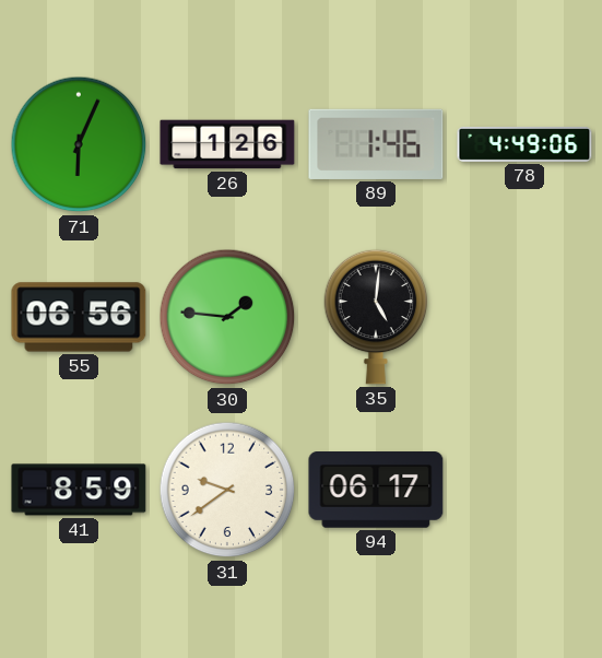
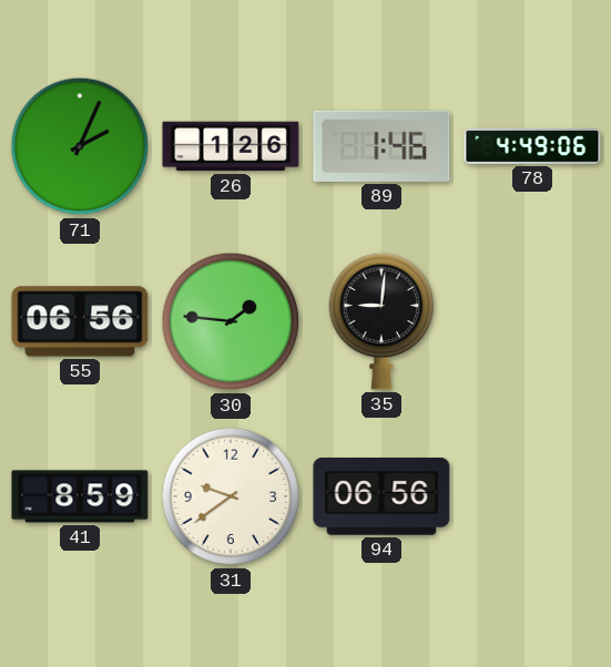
71: 6:04 -> 2:04
35: 5:01 -> 9:01
94: 06:17 -> 06:56
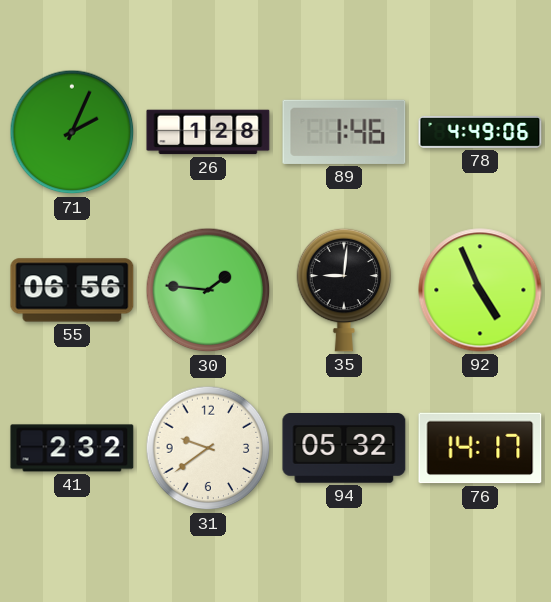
26: 1:26 -> 1:28
92: none -> 4:56
41: 8:59 -> 2:32
94: 06:56 -> 05:32
76: none -> 14:17
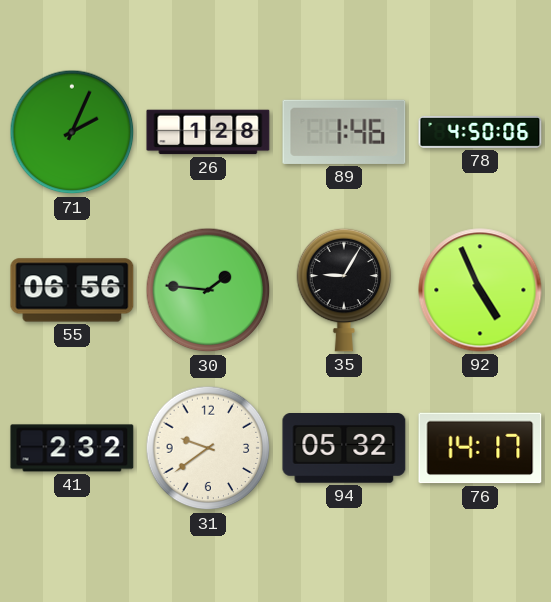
78: 4:49 -> 4:50
35: 9:01 -> 9:05
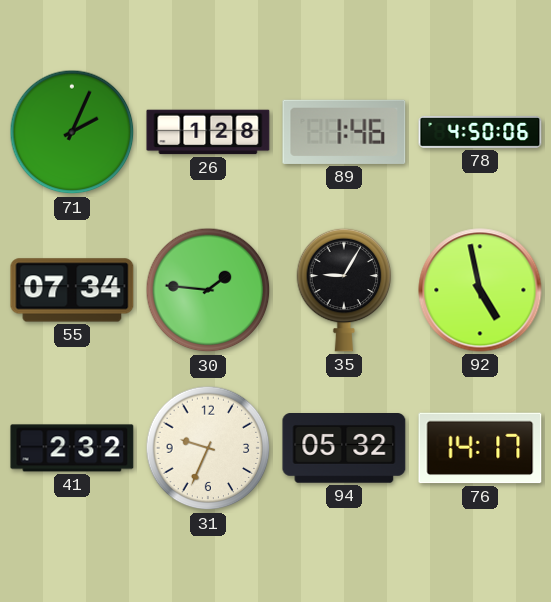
55: 06:56 -> 07:34
92: 4:56 -> 4:58
31: 9:39 -> 9:34
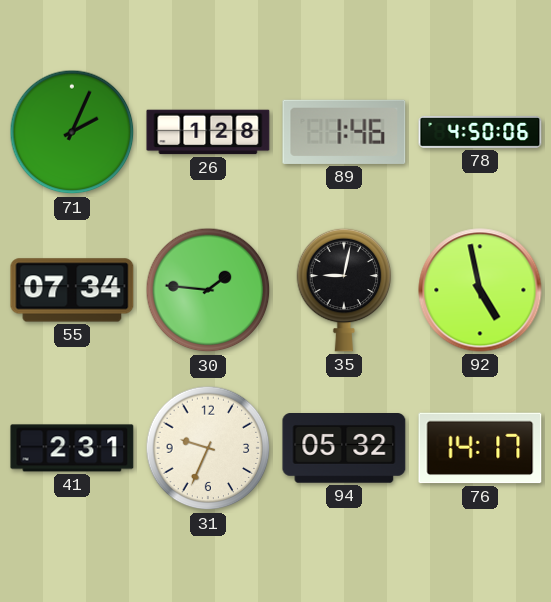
35: 9:05 -> 9:02
41: 2:32 -> 2:31
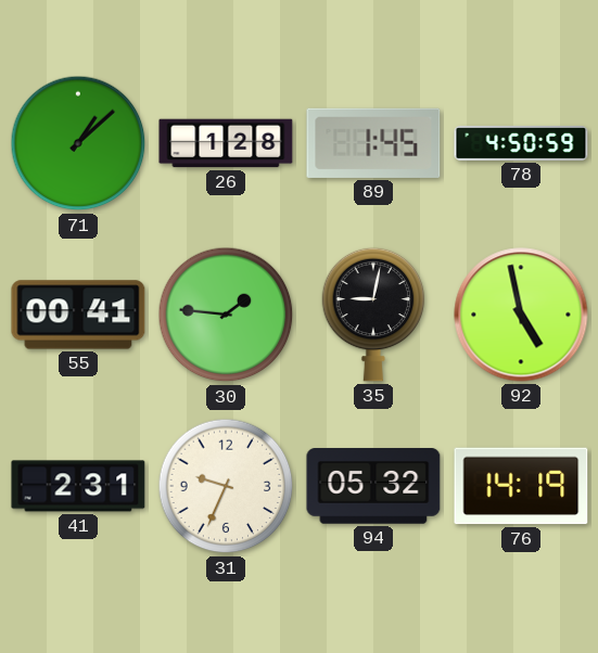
71: 2:04 -> 1:08
89: 1:46 -> 1:45
78: 4:50:06 -> 4:50:59
55: 07:34 -> 00:41
76: 14:17 -> 14:19
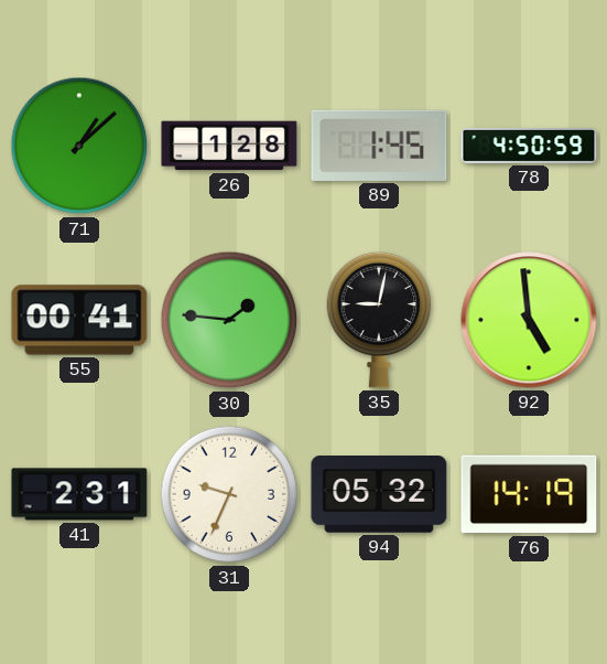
92: 4:58 -> 4:59
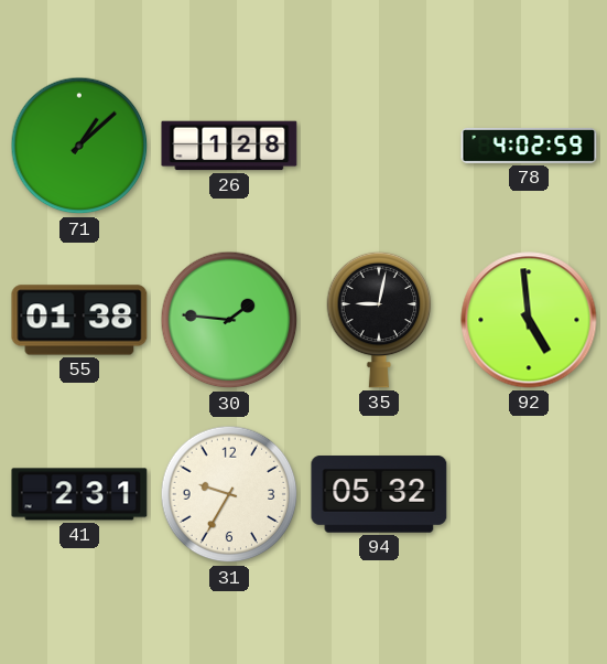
89: 1:45 -> none
78: 4:50 -> 4:02
55: 00:41 -> 01:38
31: 9:34 -> 9:35
76: 14:19 -> none
